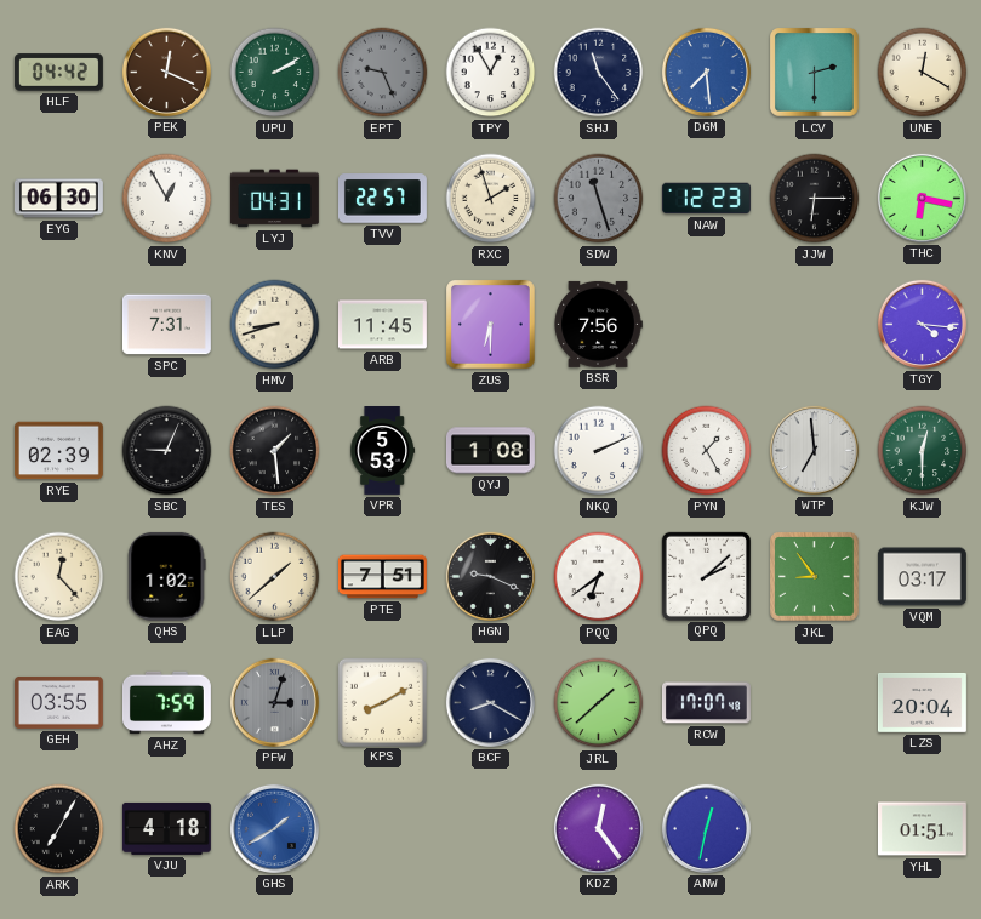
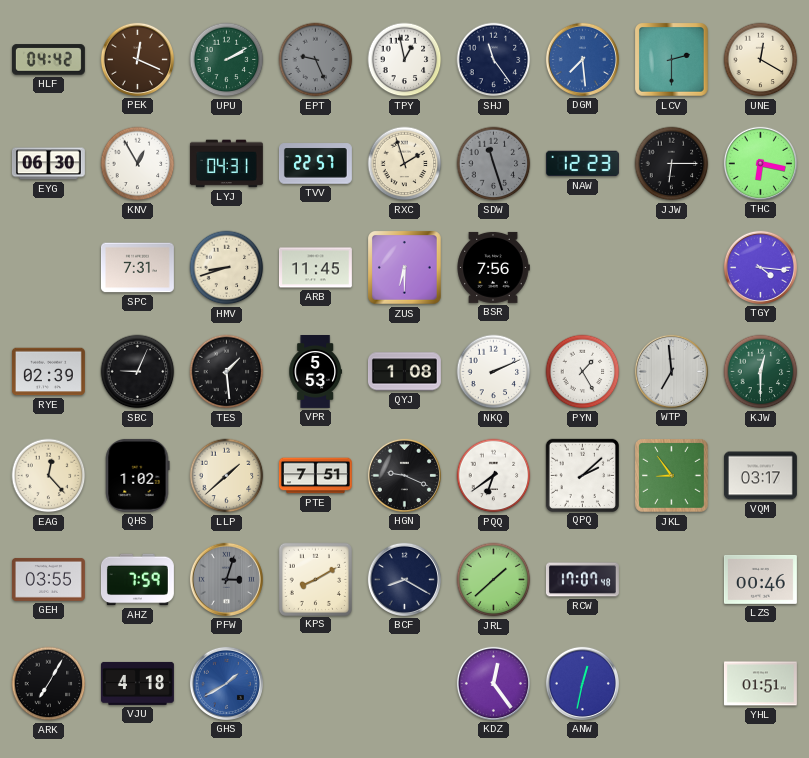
TPY: 12:55 -> 12:58
LZS: 20:04 -> 00:46
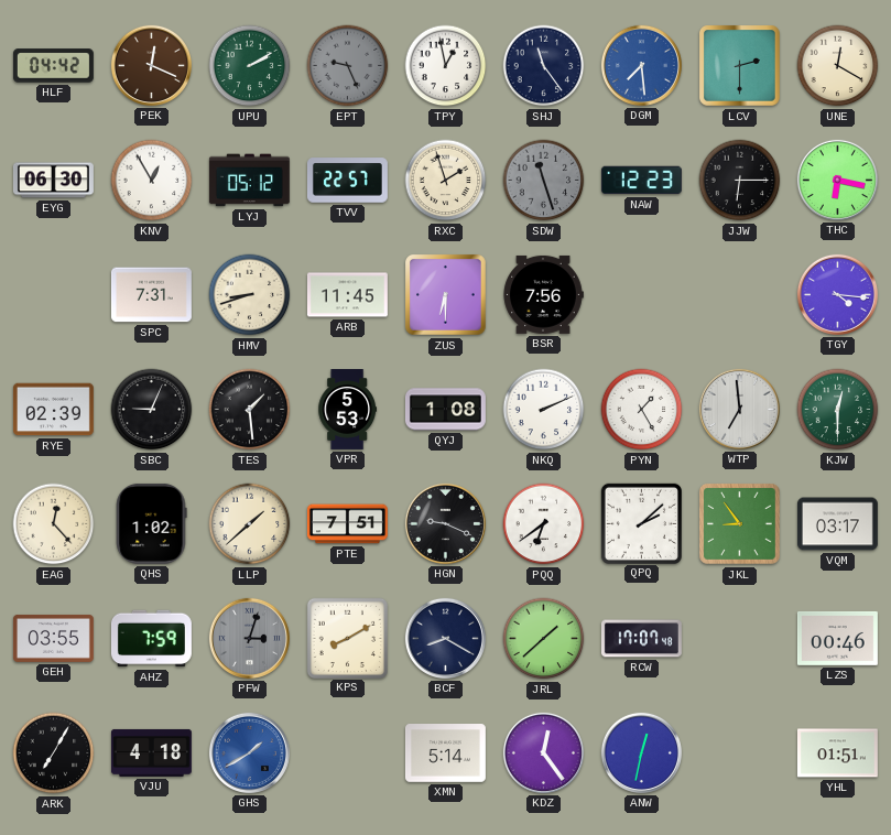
LYJ: 04:31 -> 05:12
XMN: none -> 5:14
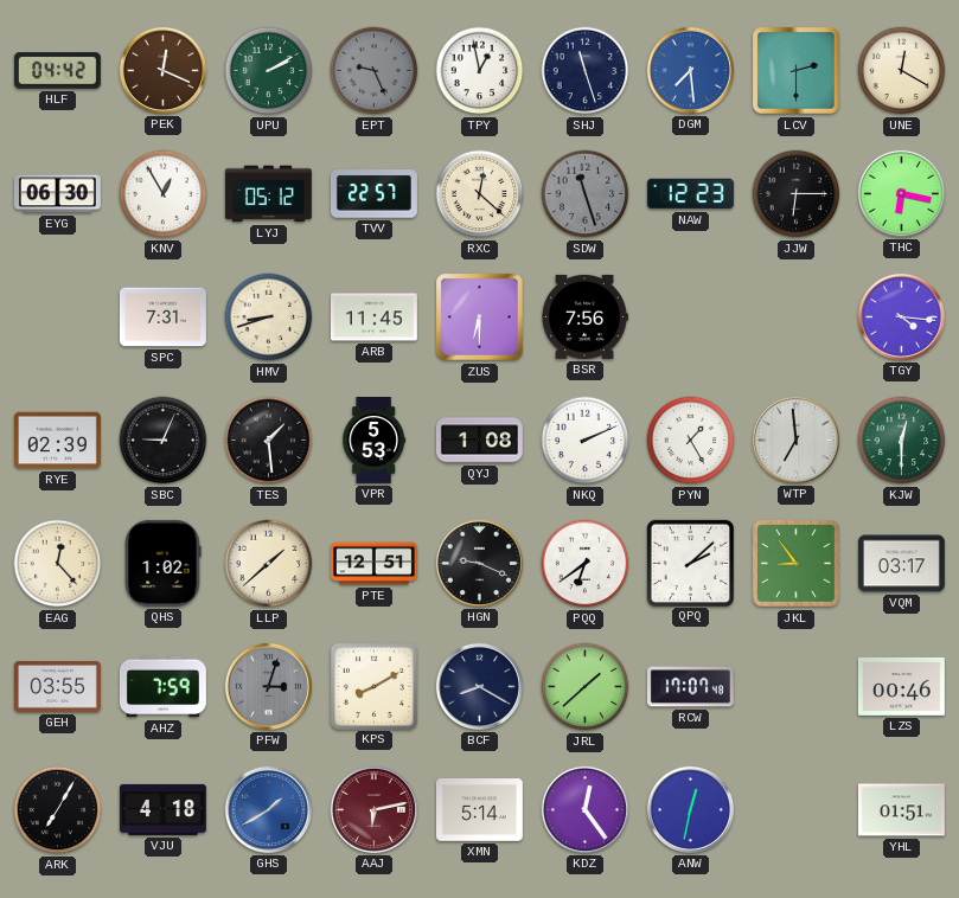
SHJ: 11:24 -> 11:27
RXC: 1:57 -> 12:22
PTE: 7:51 -> 12:51
AAJ: none -> 6:13
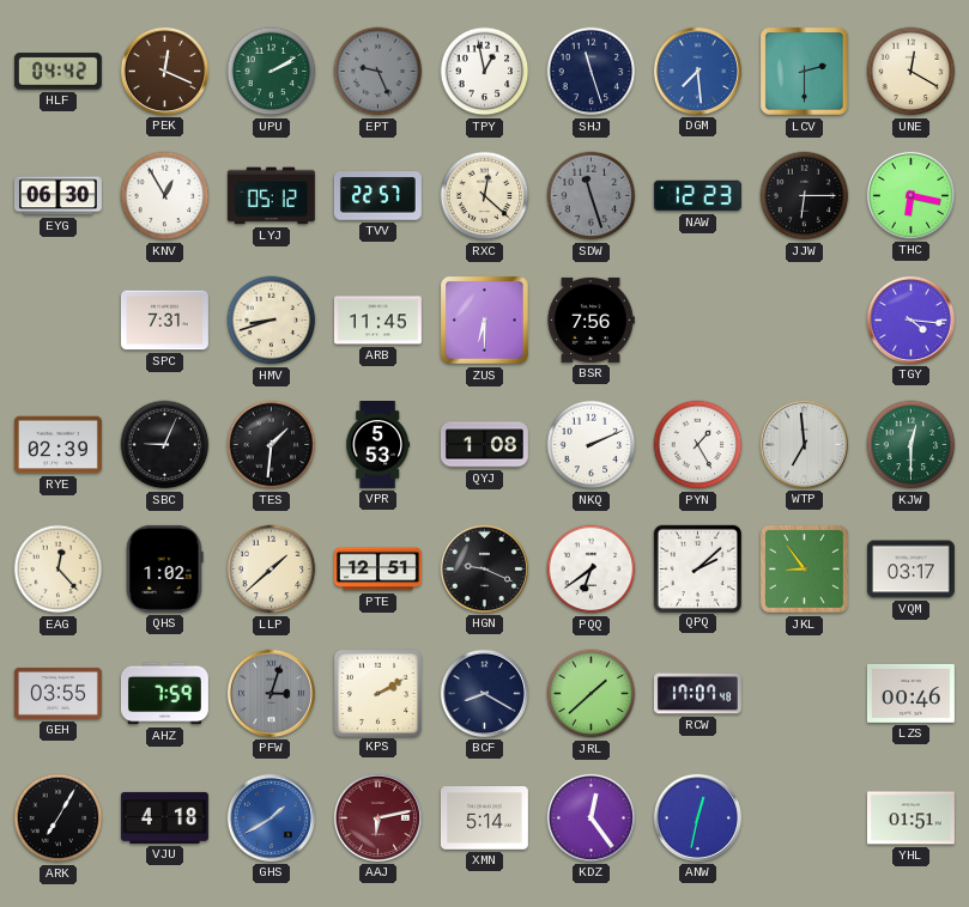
TES: 1:29 -> 1:31
KPS: 8:10 -> 2:10
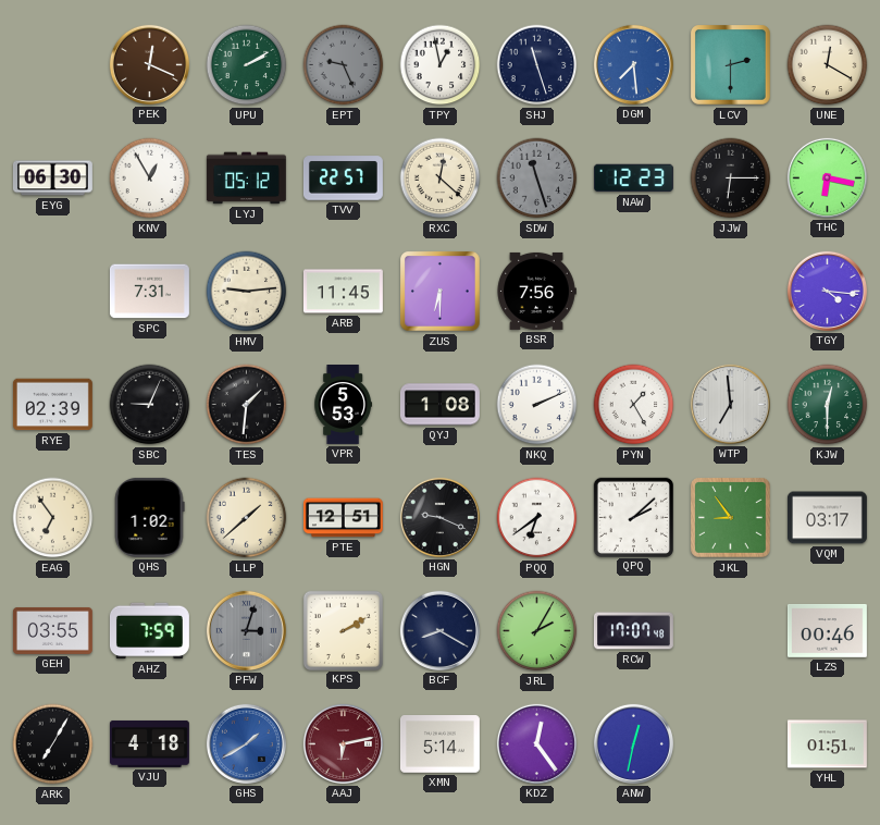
HLF: 04:42 -> none
HMV: 8:42 -> 9:14
EAG: 12:23 -> 6:54
JRL: 1:38 -> 2:05
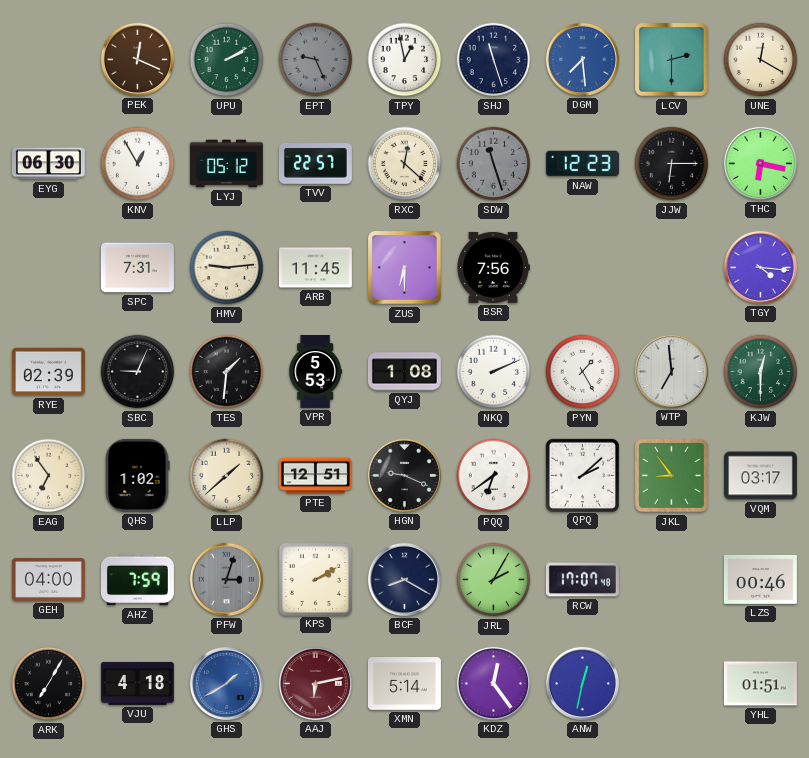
GEH: 03:55 -> 04:00
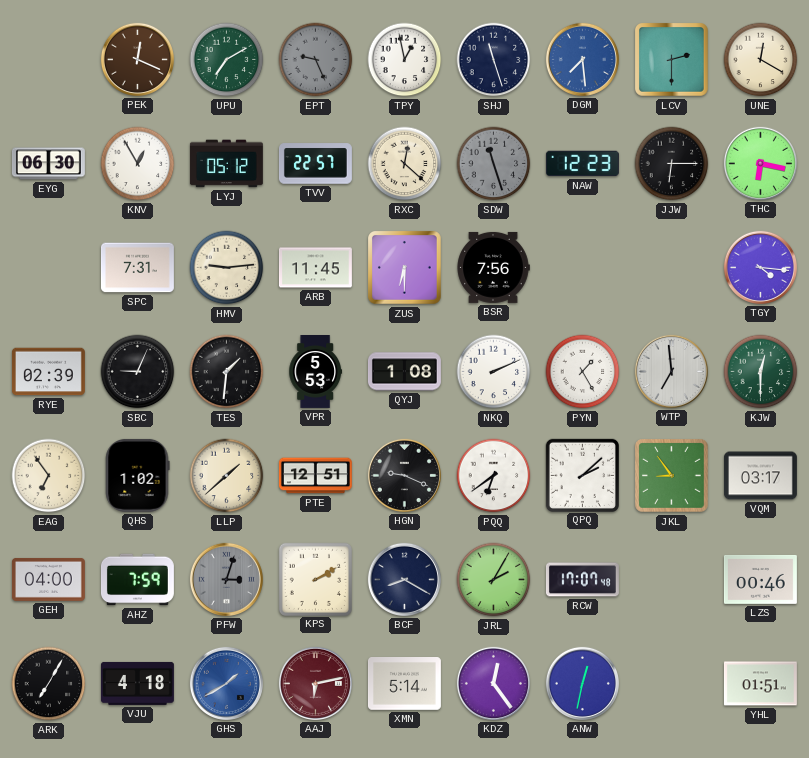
UPU: 2:10 -> 7:10
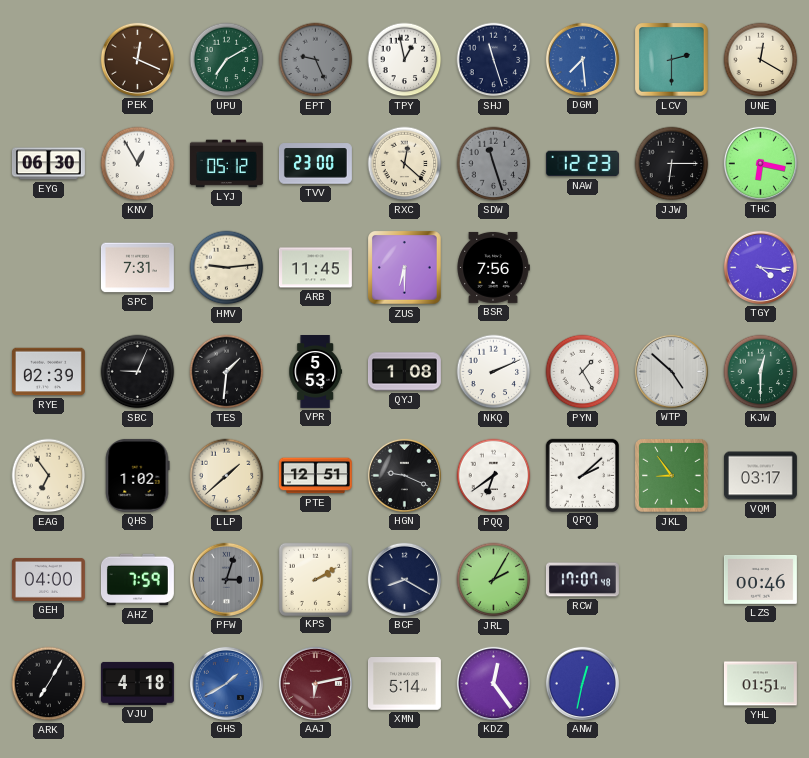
TVV: 22:57 -> 23:00
WTP: 6:59 -> 4:52
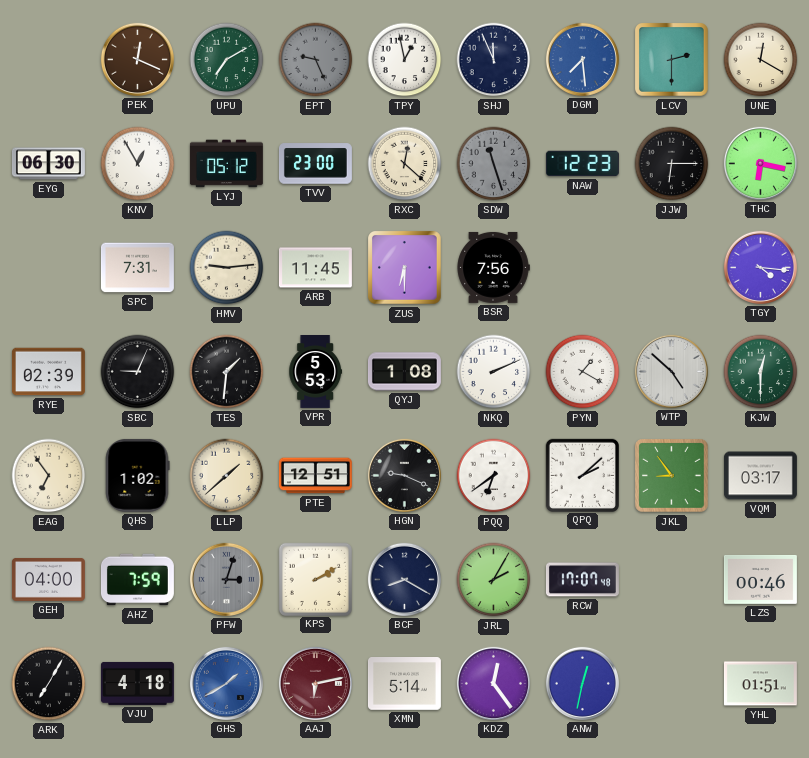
SHJ: 11:27 -> 11:56
PYN: 1:25 -> 1:20
